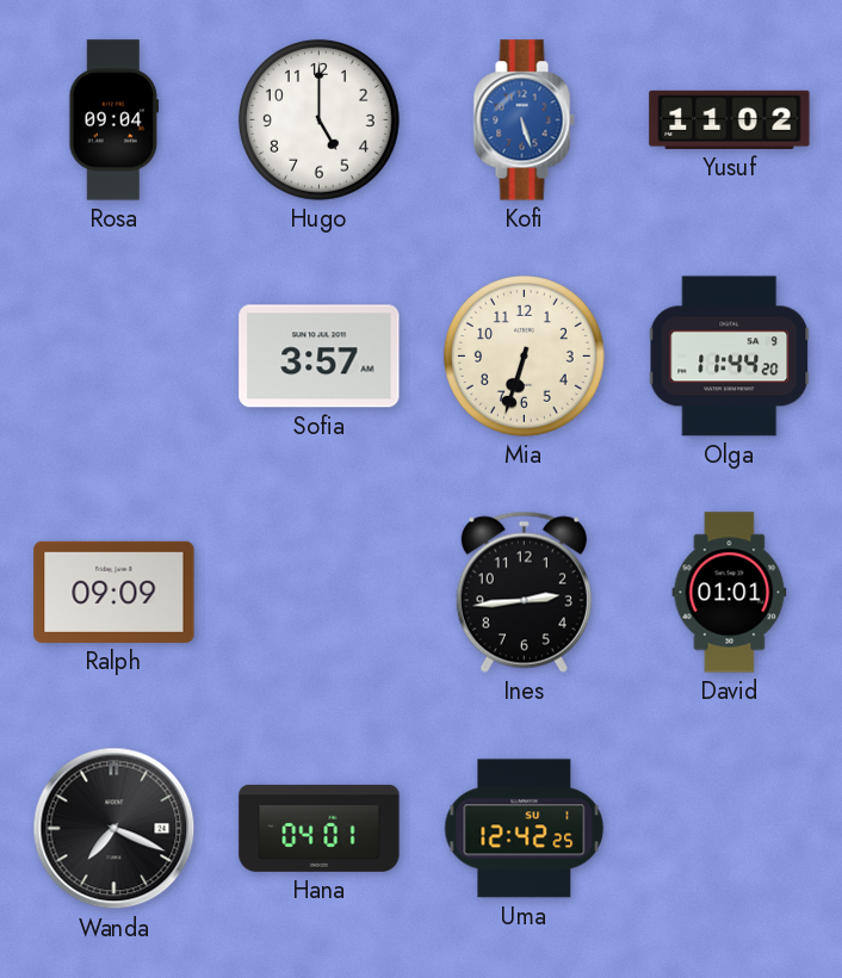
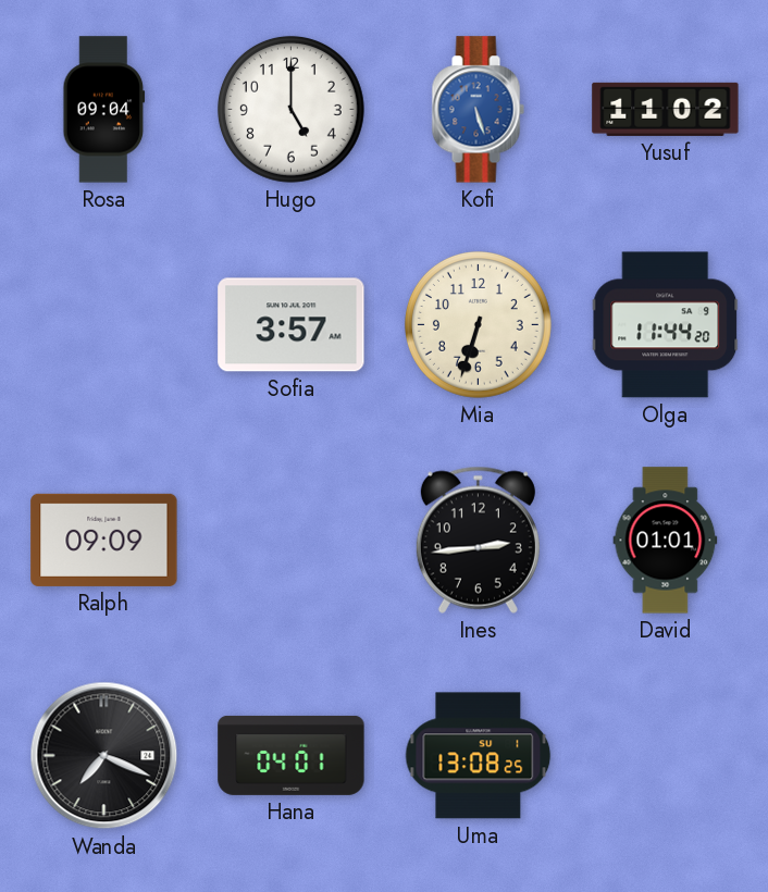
Uma: 12:42 -> 13:08
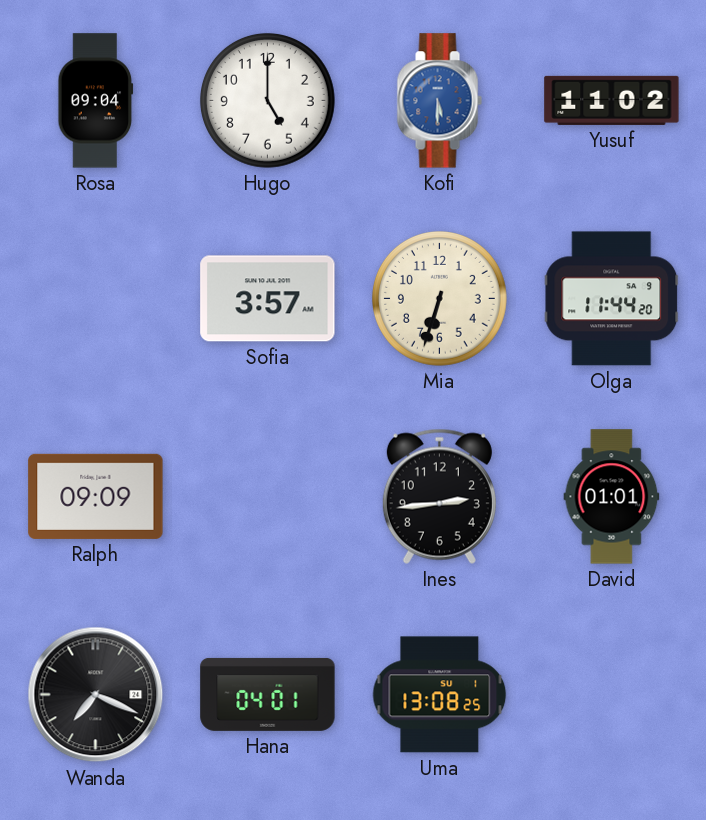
Kofi: 5:27 -> 5:30
